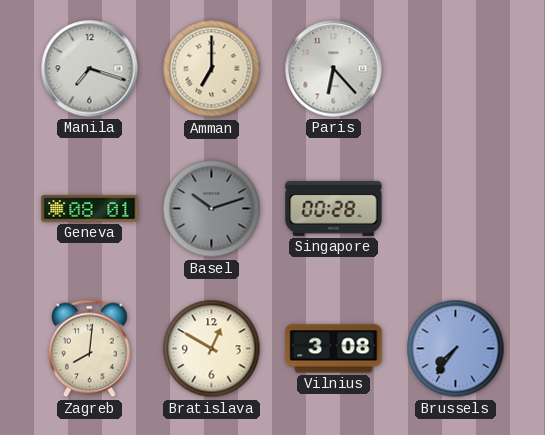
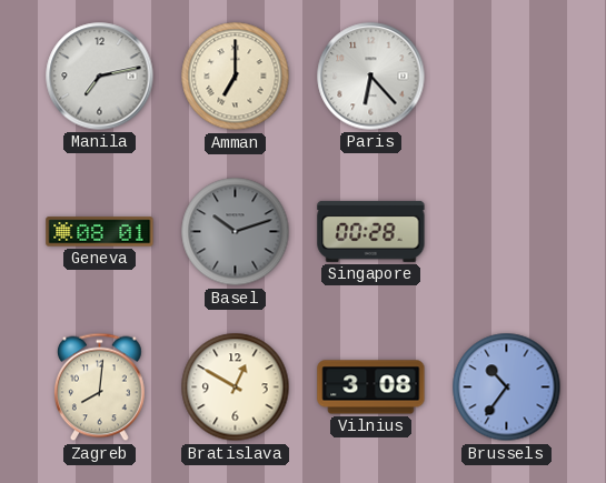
Manila: 7:18 -> 7:13
Brussels: 7:36 -> 10:36
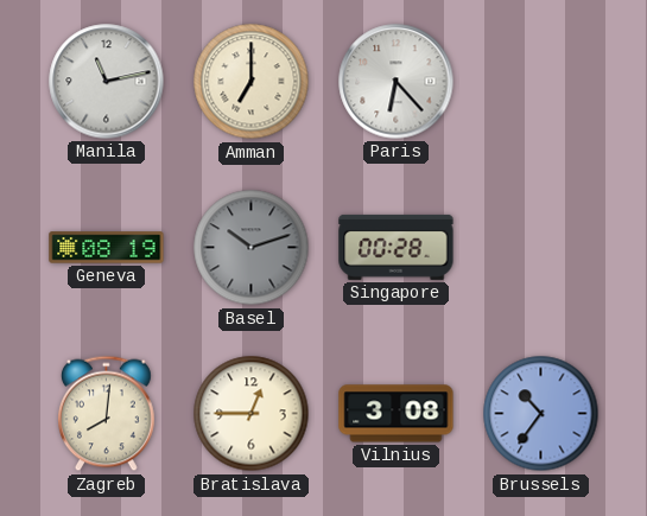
Manila: 7:13 -> 11:13
Geneva: 08:01 -> 08:19
Bratislava: 12:50 -> 12:45
